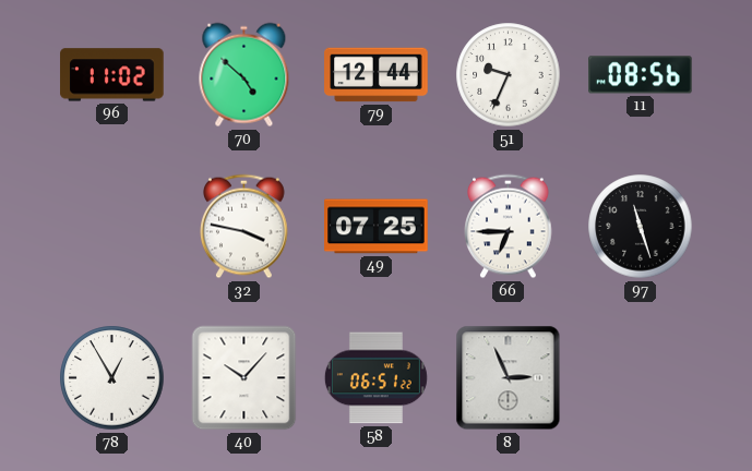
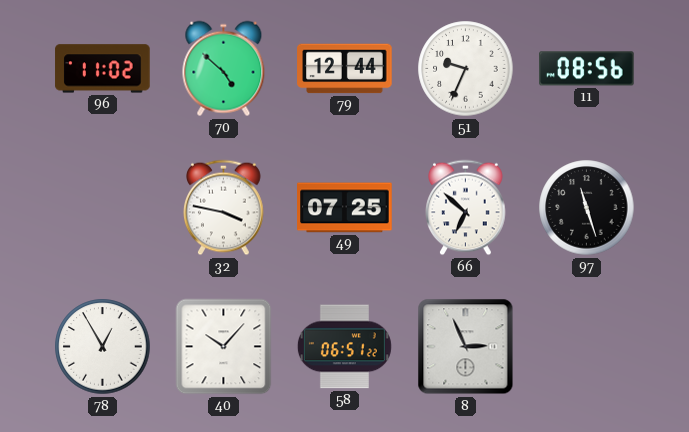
66: 6:45 -> 6:52
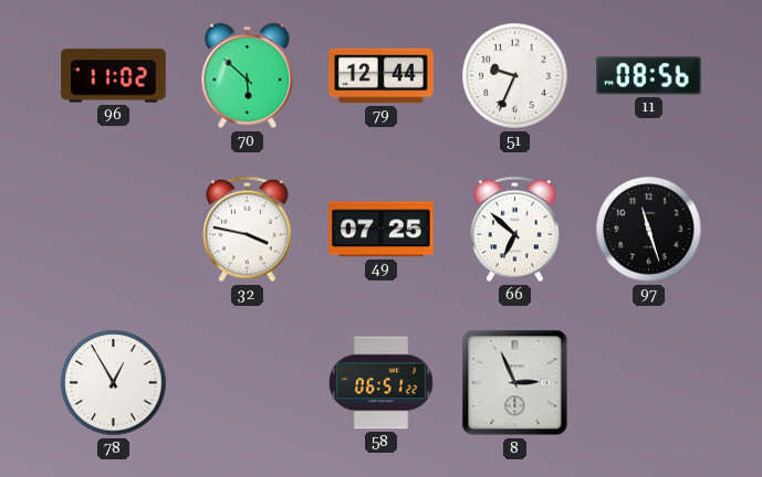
70: 4:52 -> 5:52
40: 10:07 -> none
